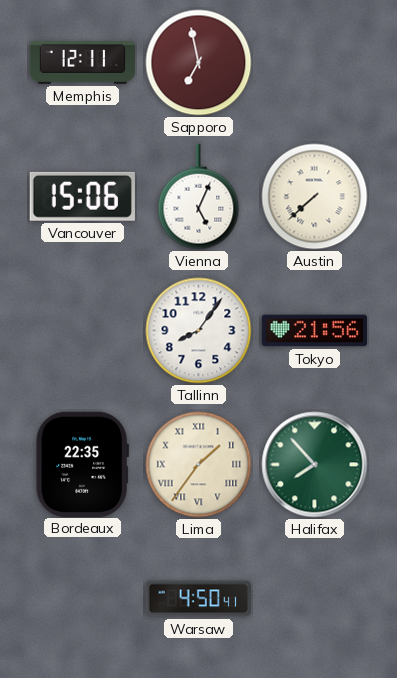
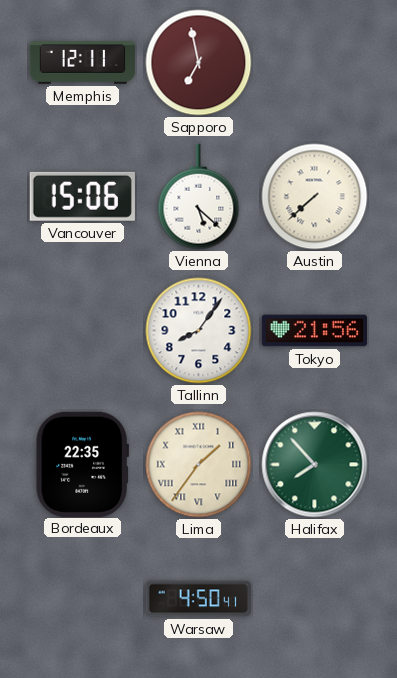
Vienna: 5:04 -> 5:22
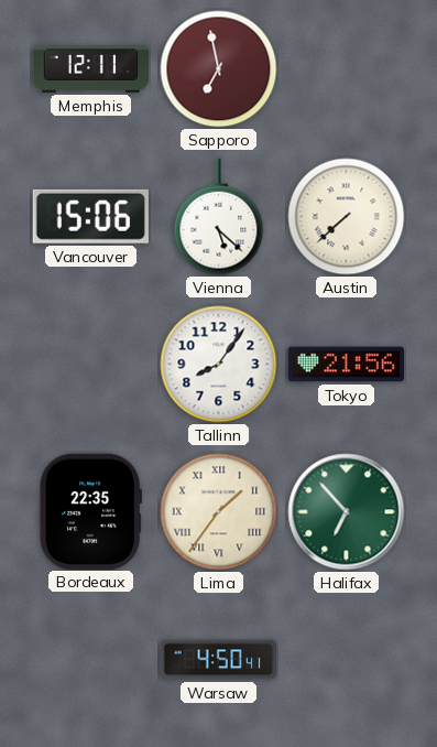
Halifax: 7:53 -> 6:53
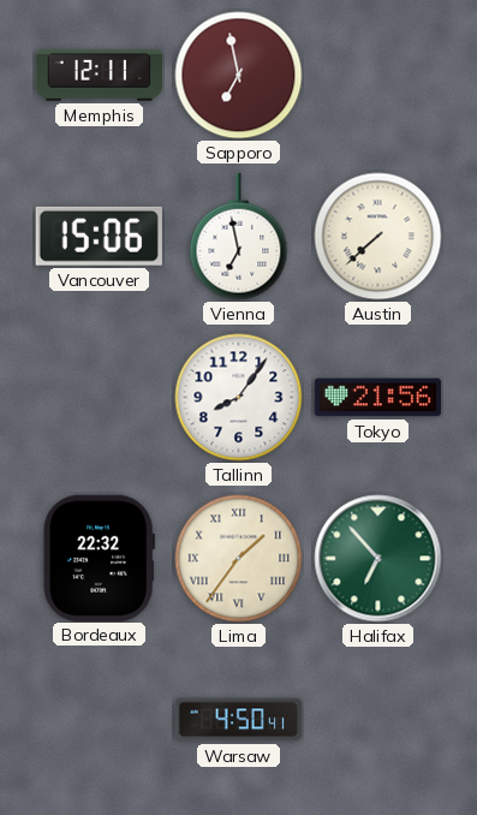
Vienna: 5:22 -> 6:58
Bordeaux: 22:35 -> 22:32
